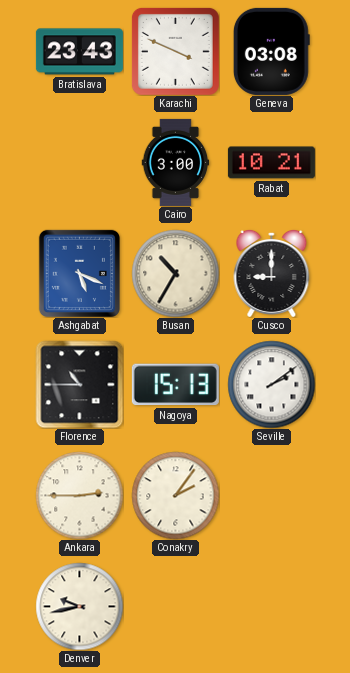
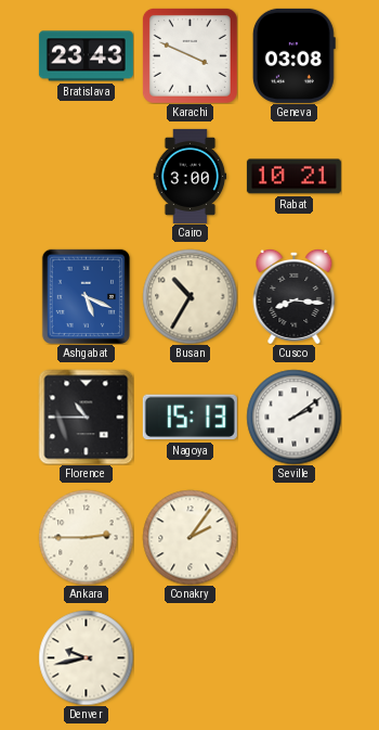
Cusco: 9:00 -> 8:16
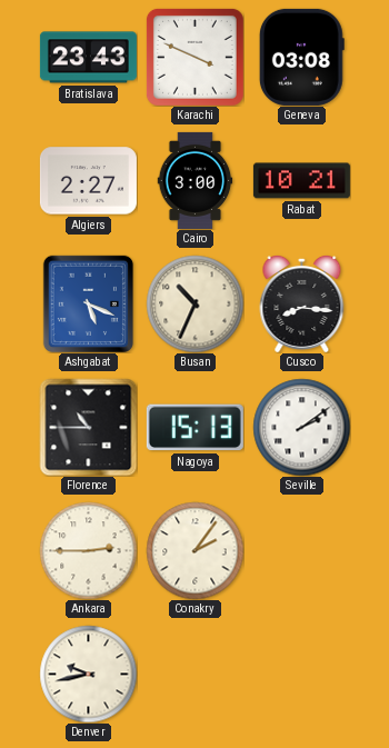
Algiers: none -> 2:27
Busan: 10:35 -> 10:34
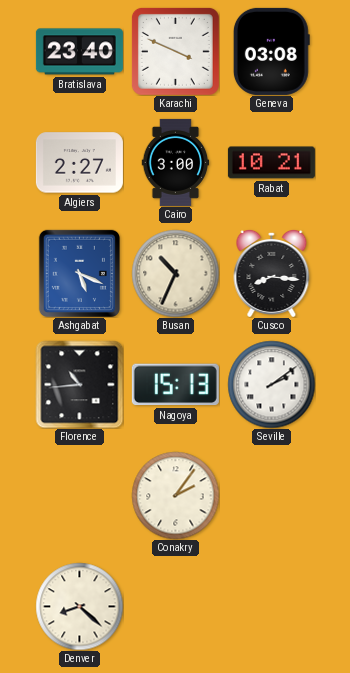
Bratislava: 23:43 -> 23:40
Florence: 10:45 -> 10:44
Ankara: 2:45 -> none
Denver: 9:43 -> 8:22
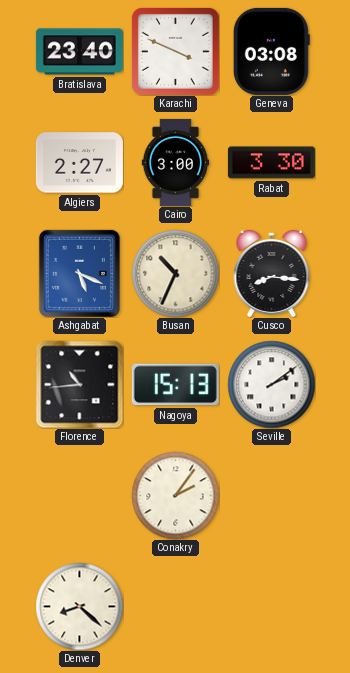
Rabat: 10:21 -> 3:30
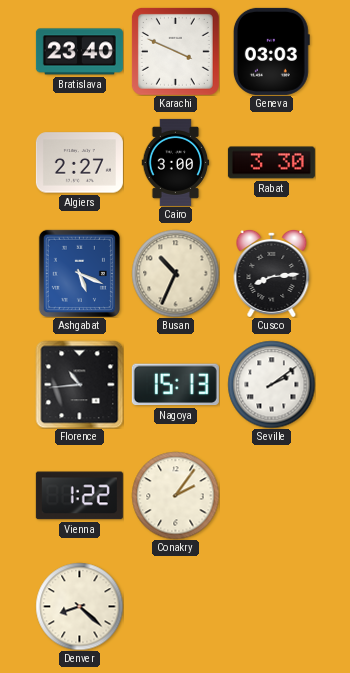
Geneva: 03:08 -> 03:03
Cusco: 8:16 -> 8:14
Vienna: none -> 1:22
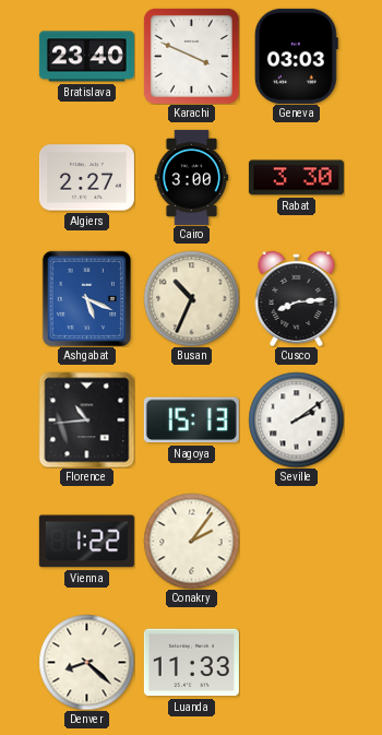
Luanda: none -> 11:33
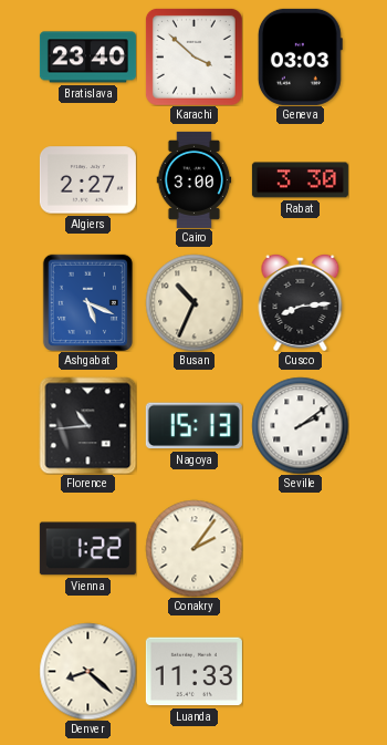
Karachi: 3:49 -> 3:52
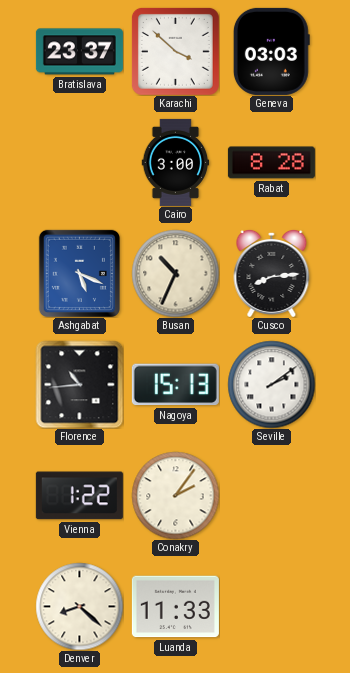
Bratislava: 23:40 -> 23:37
Algiers: 2:27 -> none
Rabat: 3:30 -> 8:28
